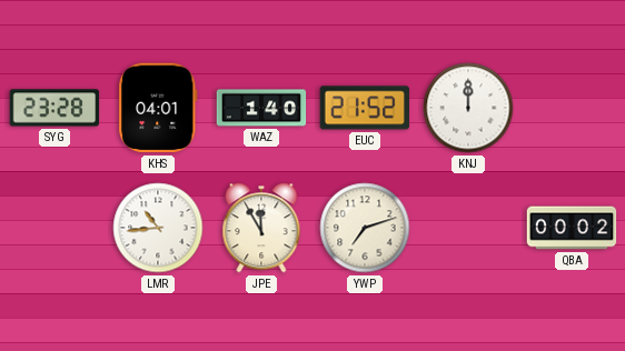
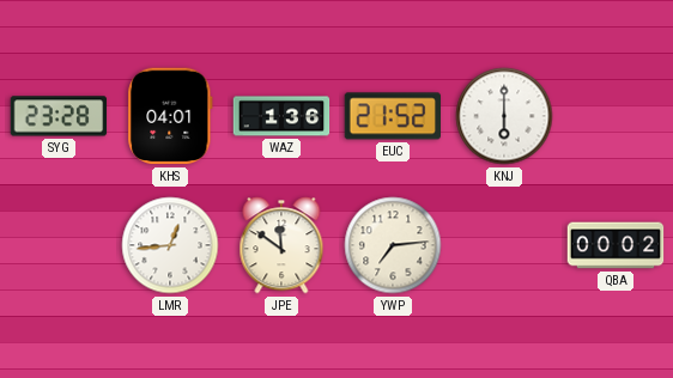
WAZ: 1:40 -> 1:36
KNJ: 12:00 -> 6:00
LMR: 10:44 -> 12:44
JPE: 11:55 -> 11:51
YWP: 7:12 -> 7:14
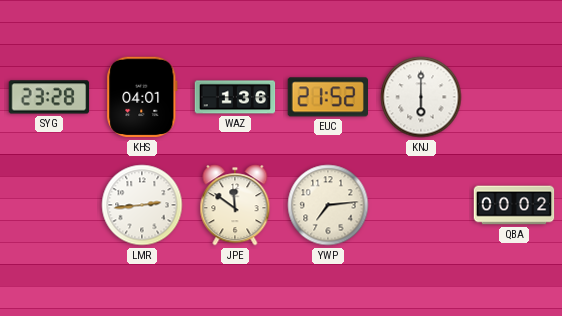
LMR: 12:44 -> 2:44
